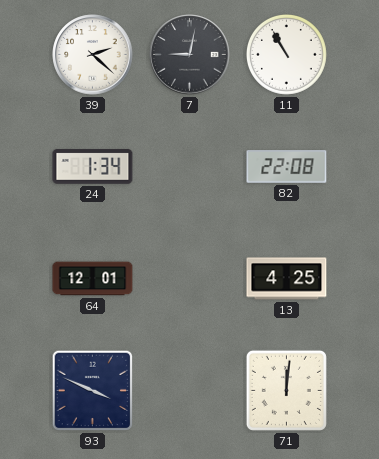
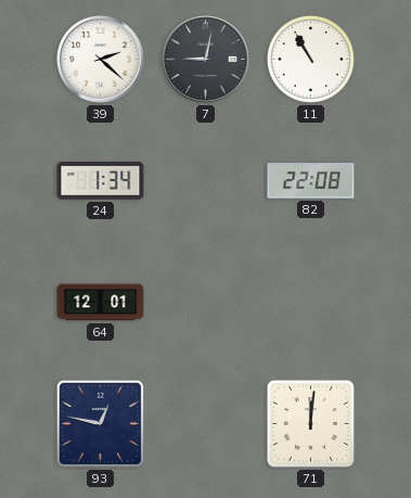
13: 4:25 -> none
93: 3:49 -> 12:47
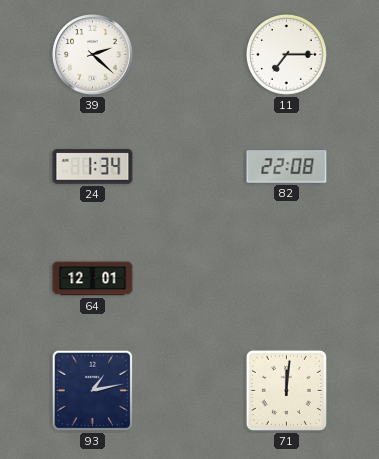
7: 9:02 -> none
11: 10:55 -> 7:15
93: 12:47 -> 1:13
